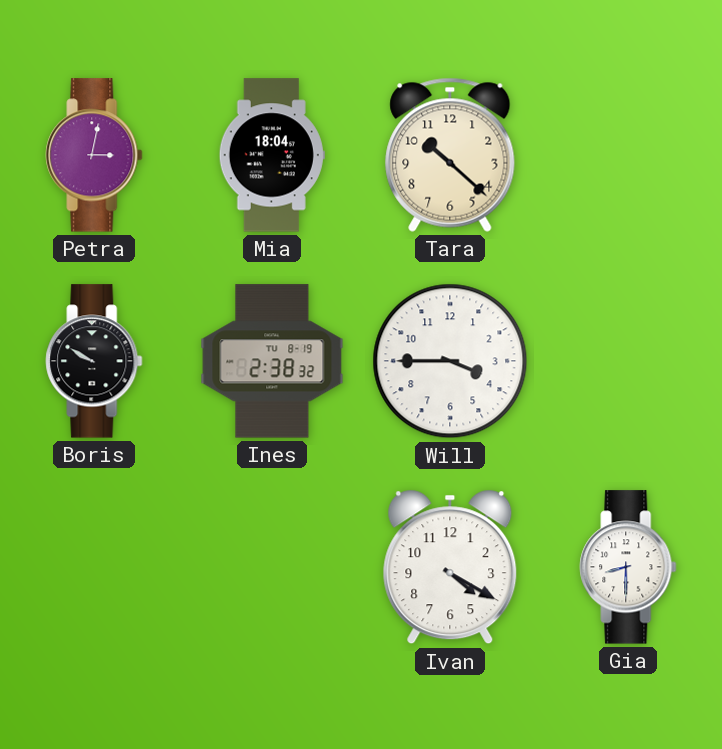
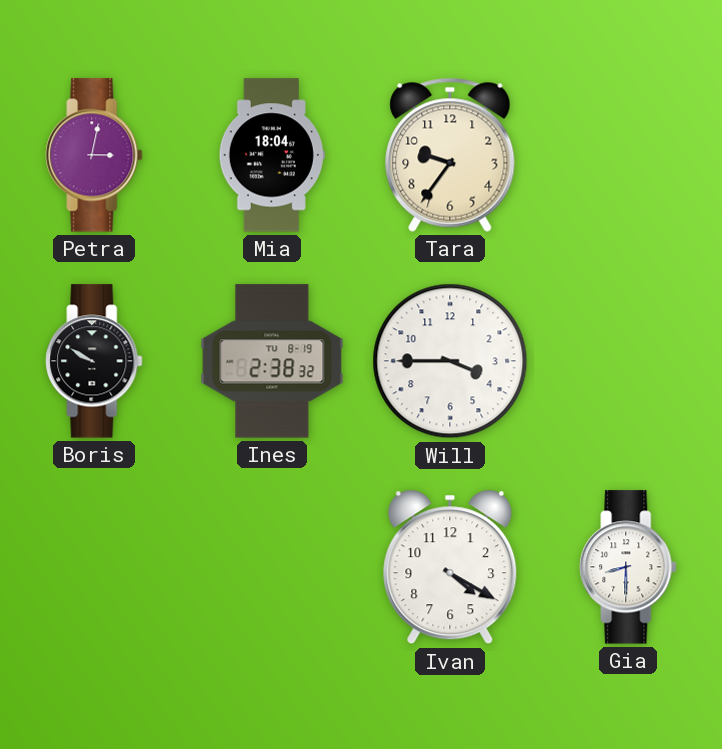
Tara: 10:22 -> 9:36
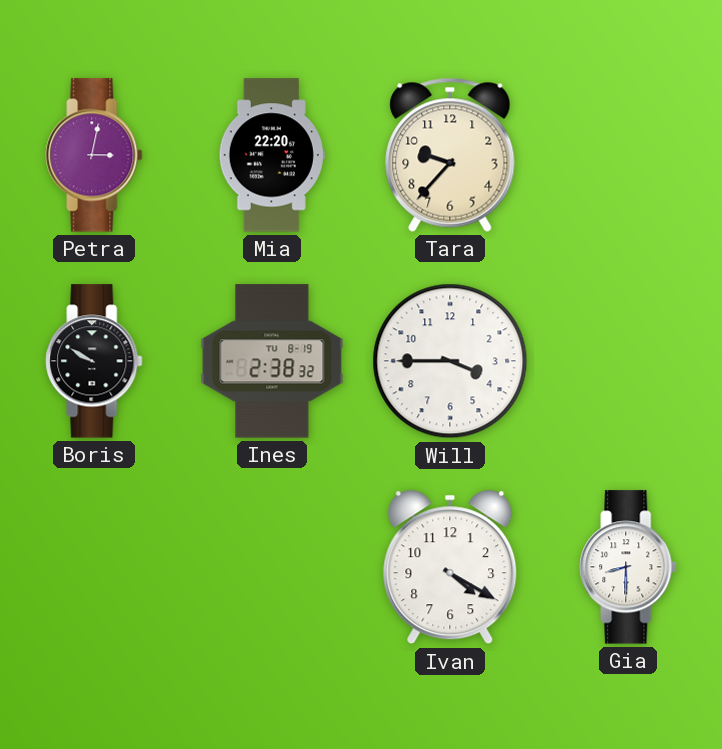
Mia: 18:04 -> 22:20
Tara: 9:36 -> 9:37
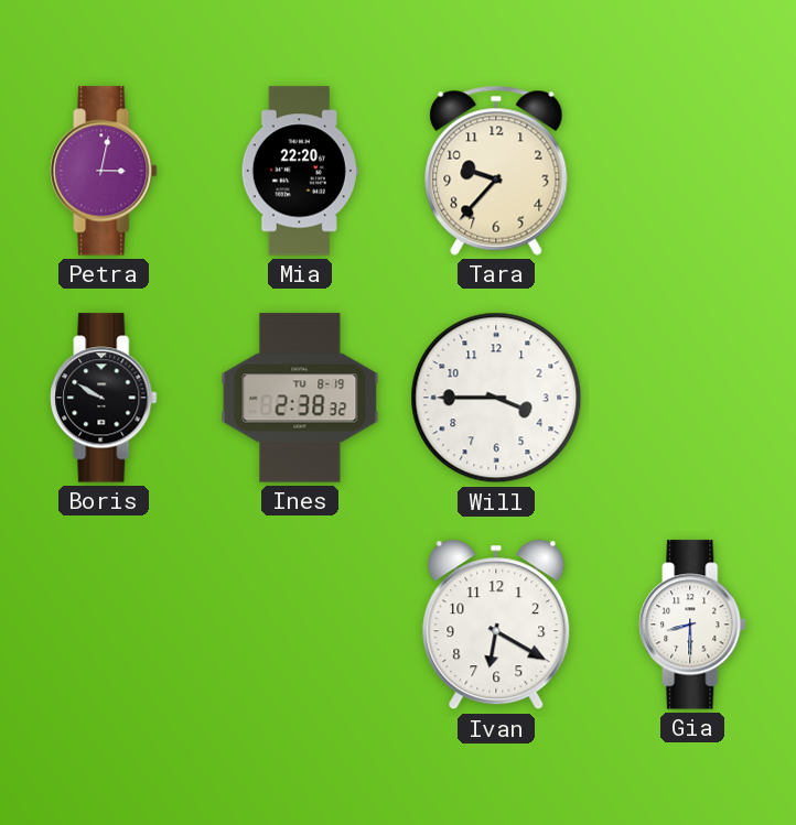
Ivan: 4:20 -> 6:20
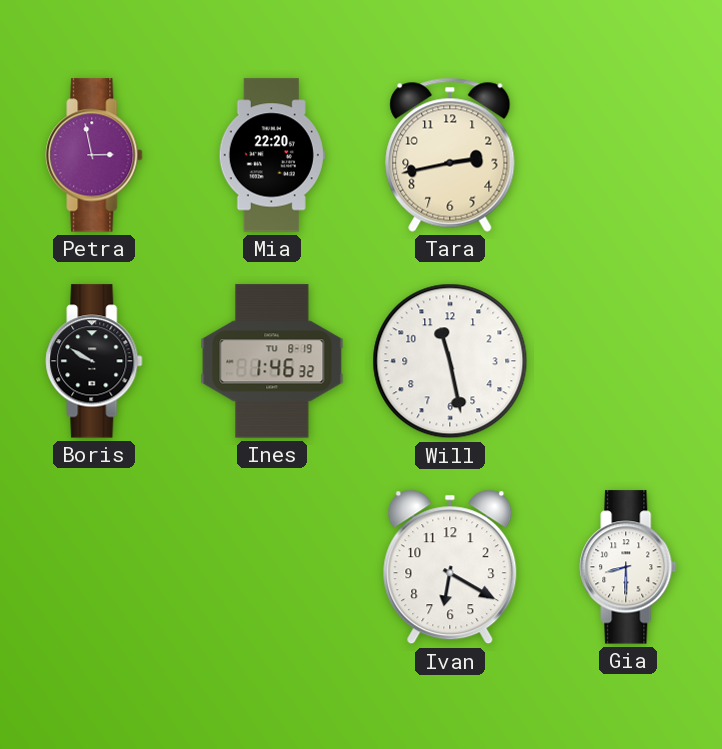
Petra: 3:02 -> 2:58
Tara: 9:37 -> 2:43
Ines: 2:38 -> 1:46
Will: 3:45 -> 11:28
